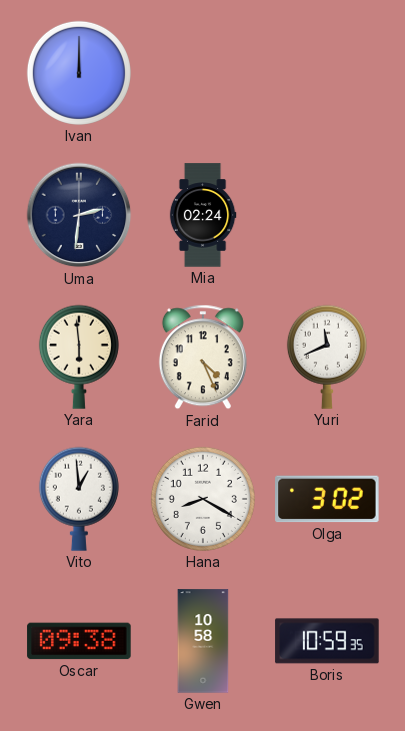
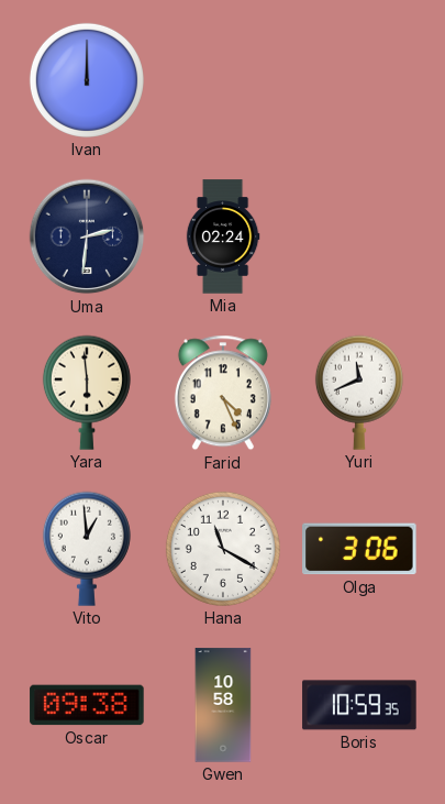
Hana: 8:20 -> 11:20
Olga: 3:02 -> 3:06
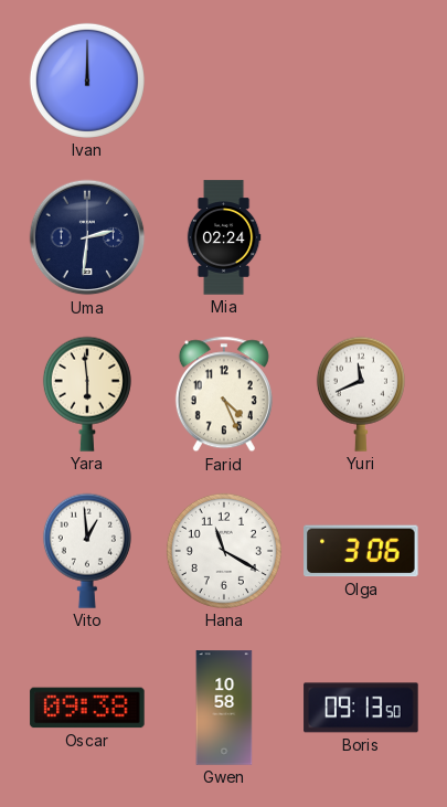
Boris: 10:59 -> 09:13
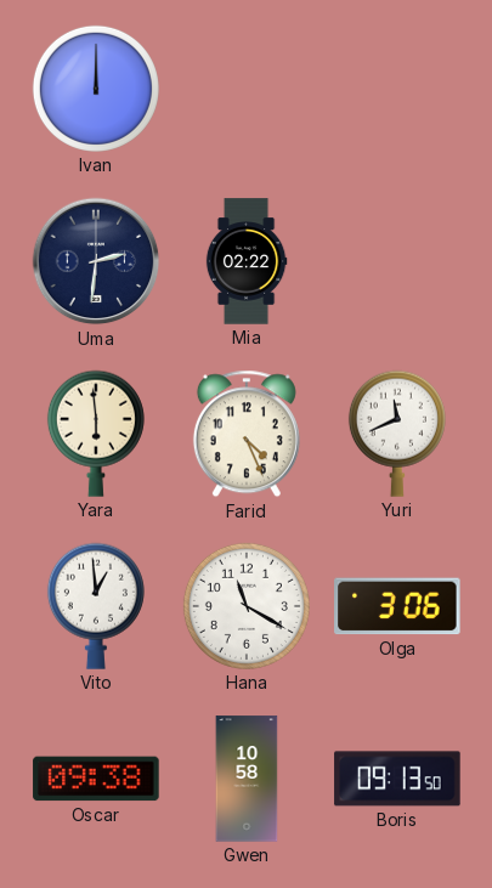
Mia: 02:24 -> 02:22
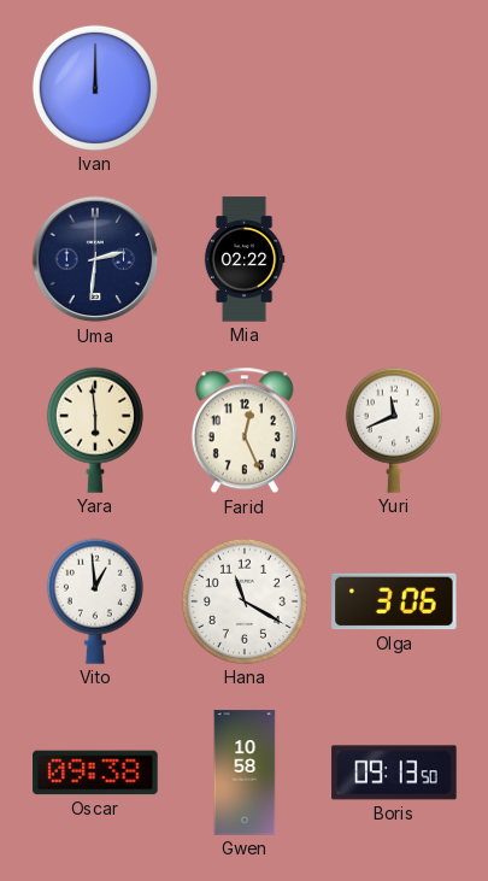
Farid: 4:26 -> 12:26
